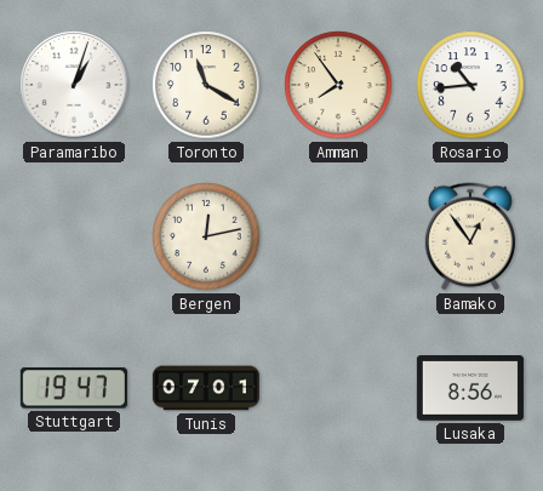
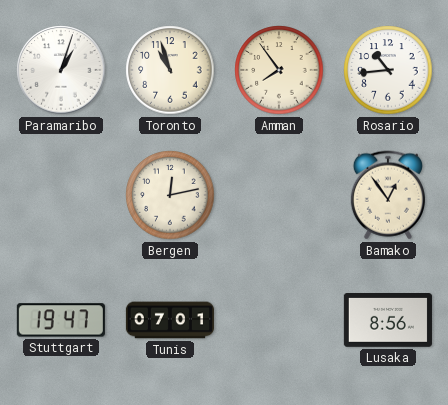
Toronto: 11:20 -> 10:57
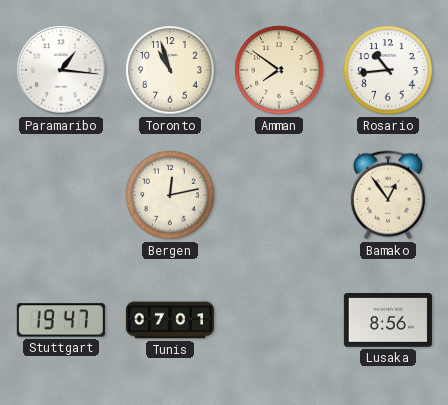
Paramaribo: 1:03 -> 1:16
Amman: 7:54 -> 7:51
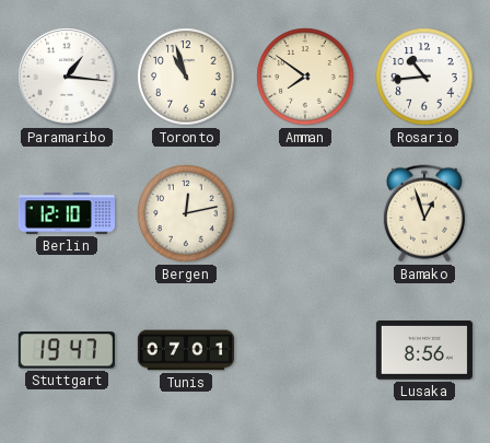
Berlin: none -> 12:10
Bamako: 12:54 -> 12:57
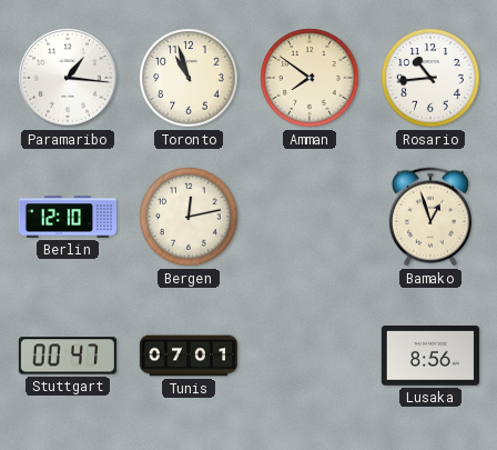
Stuttgart: 19:47 -> 00:47
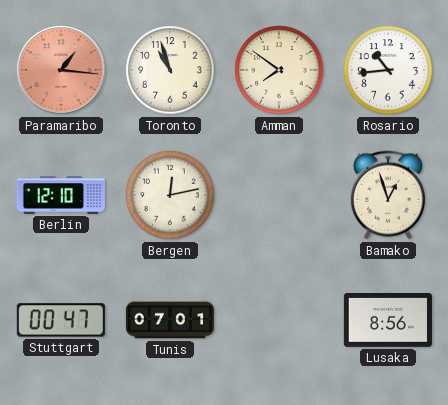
Paramaribo dial: white -> salmon
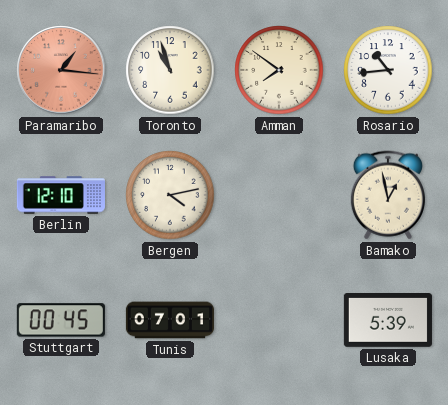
Bergen: 12:13 -> 4:13
Bamako: 12:57 -> 12:58
Stuttgart: 00:47 -> 00:45
Lusaka: 8:56 -> 5:39
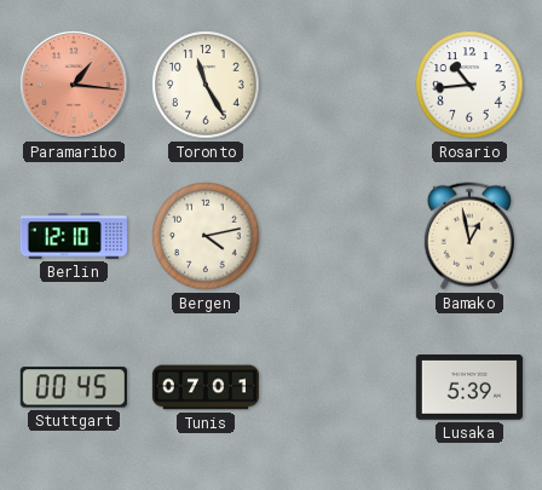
Toronto: 10:57 -> 11:25
Amman: 7:51 -> none
